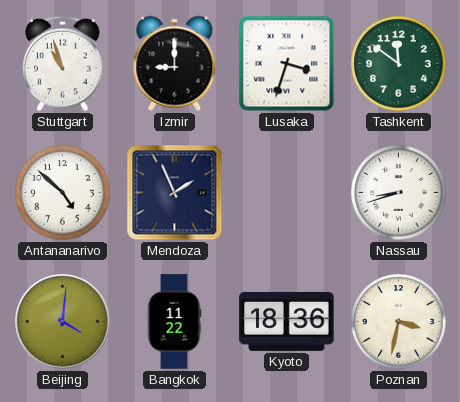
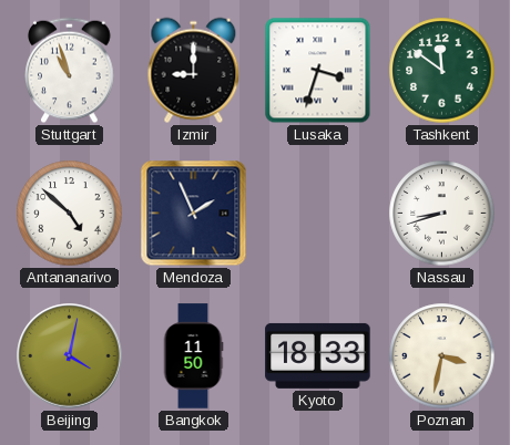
Beijing: 4:01 -> 4:02
Bangkok: 11:22 -> 11:50
Kyoto: 18:36 -> 18:33
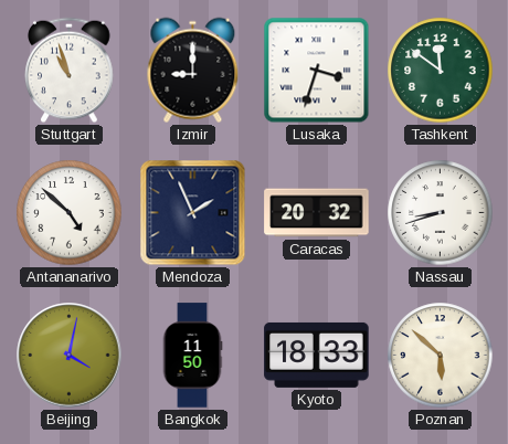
Caracas: none -> 20:32
Poznan: 3:32 -> 5:52
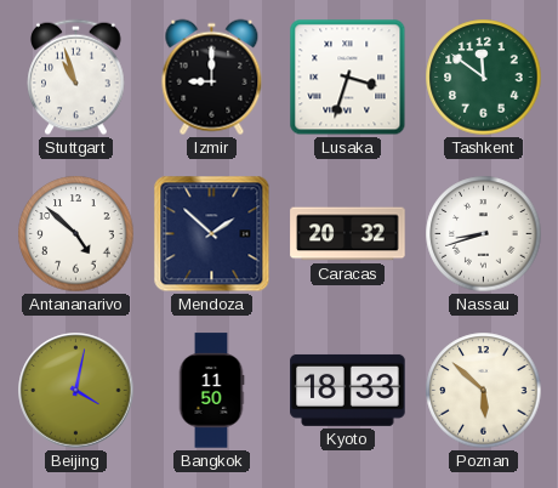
Mendoza: 1:56 -> 1:52
